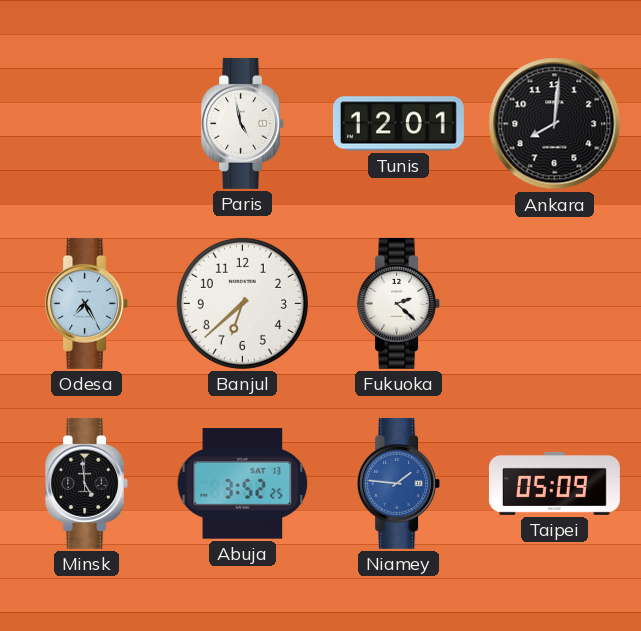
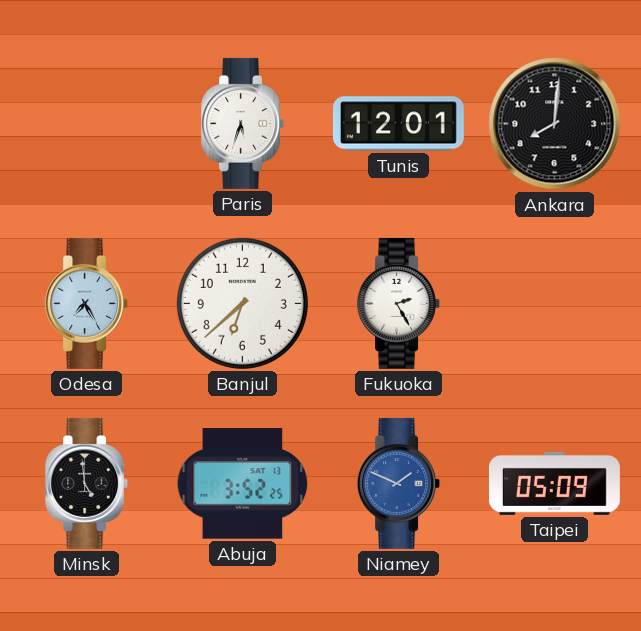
Paris: 4:58 -> 5:33
Fukuoka: 2:22 -> 2:25
Niamey: 1:46 -> 1:49
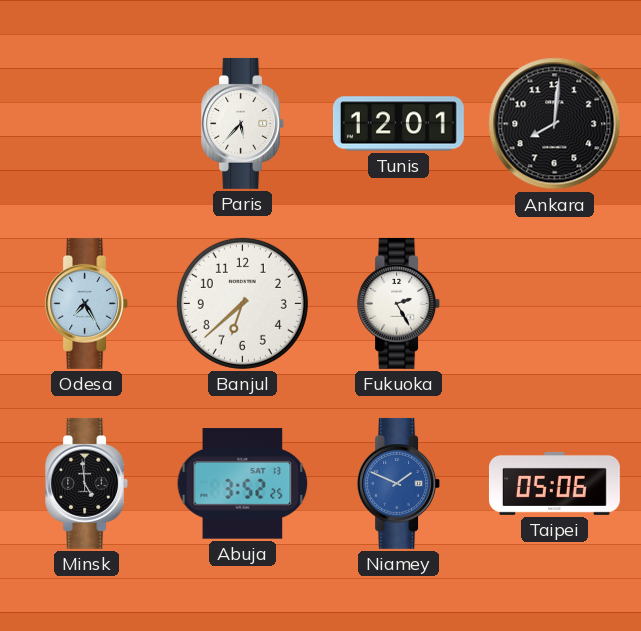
Paris: 5:33 -> 5:37
Taipei: 05:09 -> 05:06
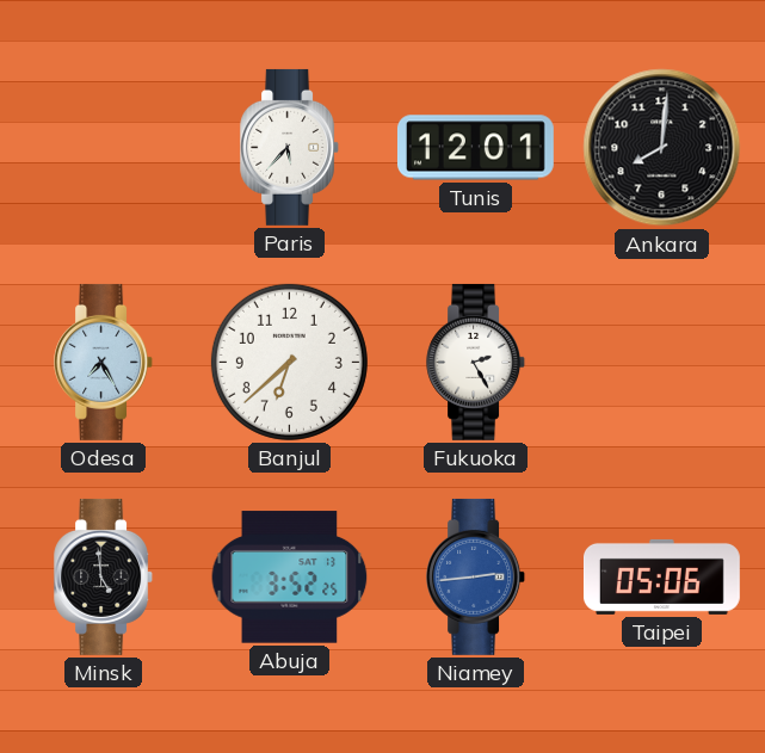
Niamey: 1:49 -> 2:44
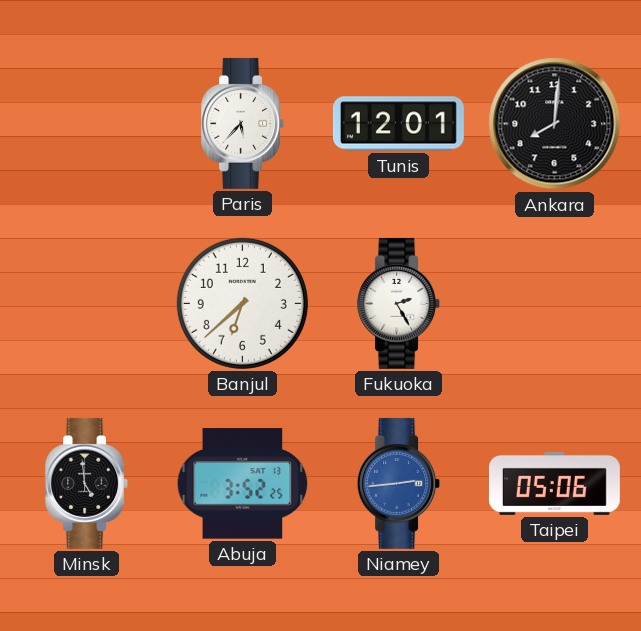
Odesa: 7:25 -> none
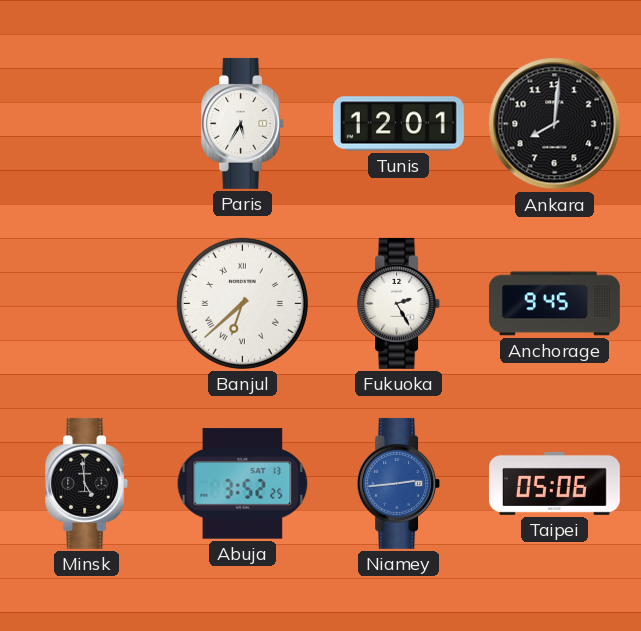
Paris: 5:37 -> 5:35
Banjul numerals: Arabic -> Roman
Anchorage: none -> 9:45
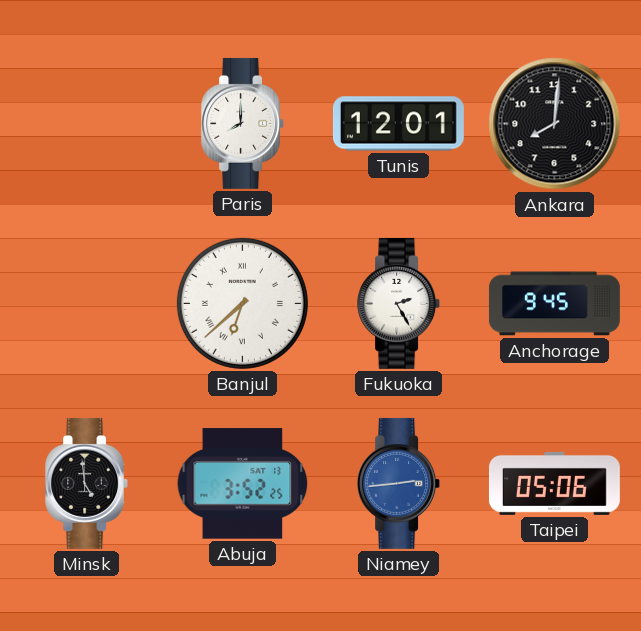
Paris: 5:35 -> 8:00
